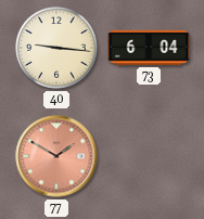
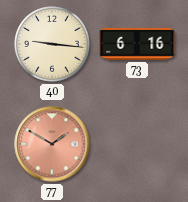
73: 6:04 -> 6:16
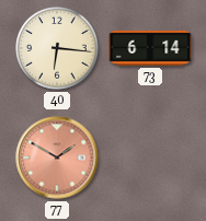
40: 9:16 -> 6:16
73: 6:16 -> 6:14
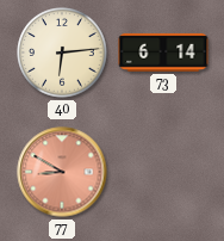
40: 6:16 -> 6:14
77: 1:50 -> 8:50
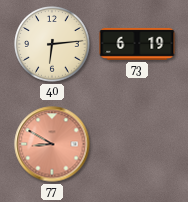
73: 6:14 -> 6:19
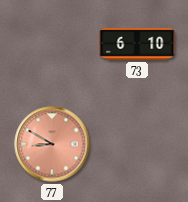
40: 6:14 -> none
73: 6:19 -> 6:10
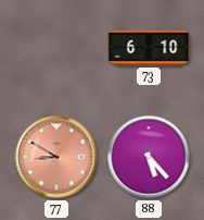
88: none -> 5:23
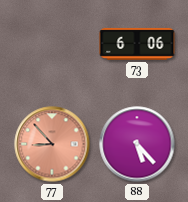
73: 6:10 -> 6:06
77: 8:50 -> 8:53
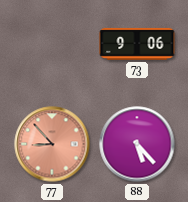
73: 6:06 -> 9:06
